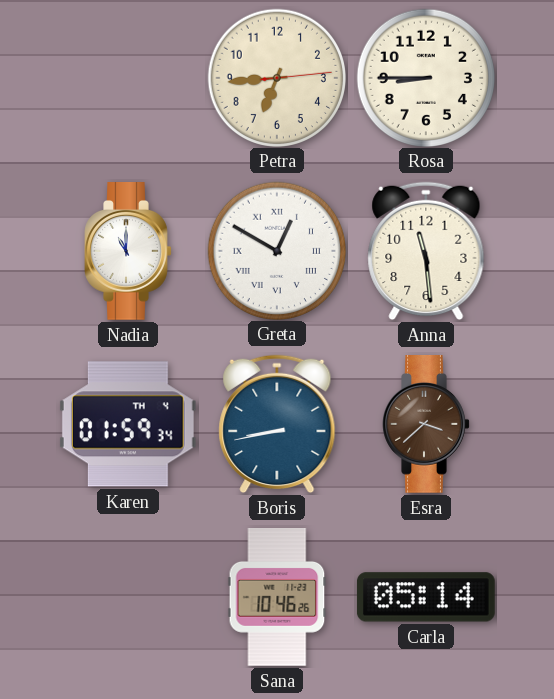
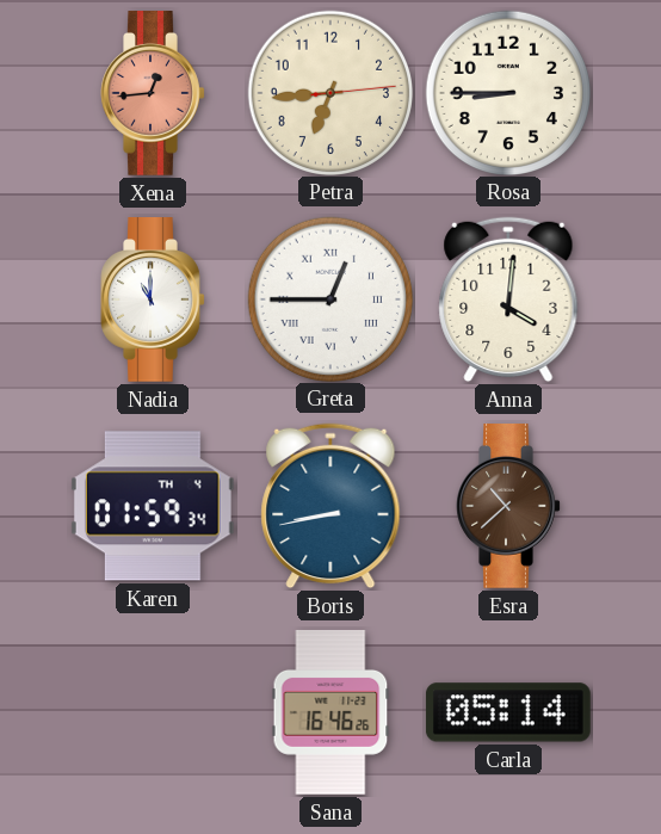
Xena: none -> 12:44
Greta: 12:50 -> 12:45
Anna: 11:29 -> 4:01
Esra: 3:38 -> 10:38
Sana: 10:46 -> 16:46
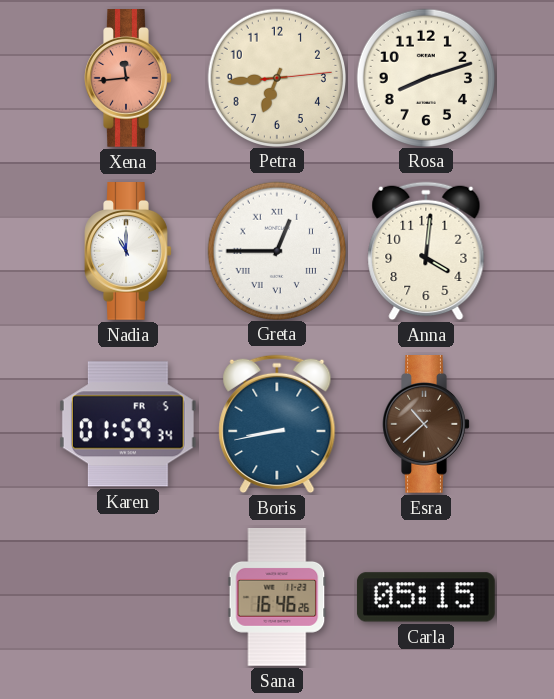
Xena: 12:44 -> 11:44
Rosa: 8:45 -> 8:12
Karen date: TH 4 -> FR 5
Carla: 05:14 -> 05:15
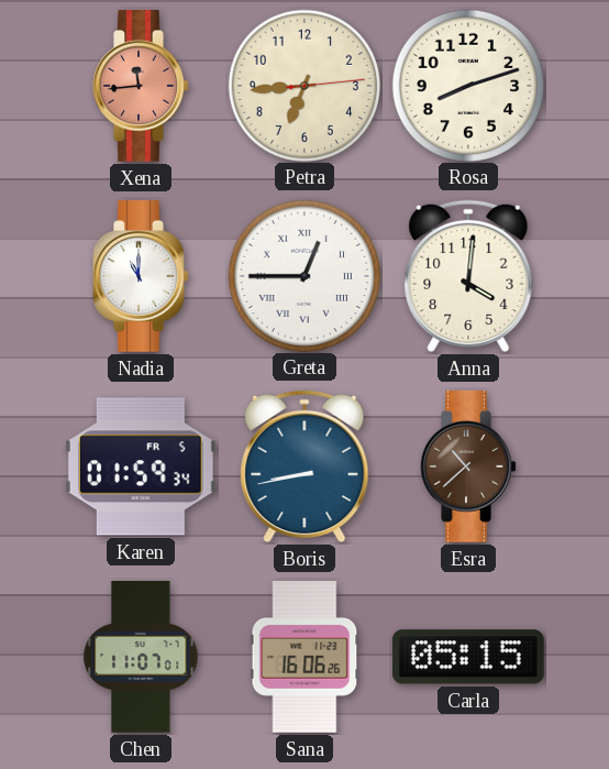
Chen: none -> 11:07
Sana: 16:46 -> 16:06
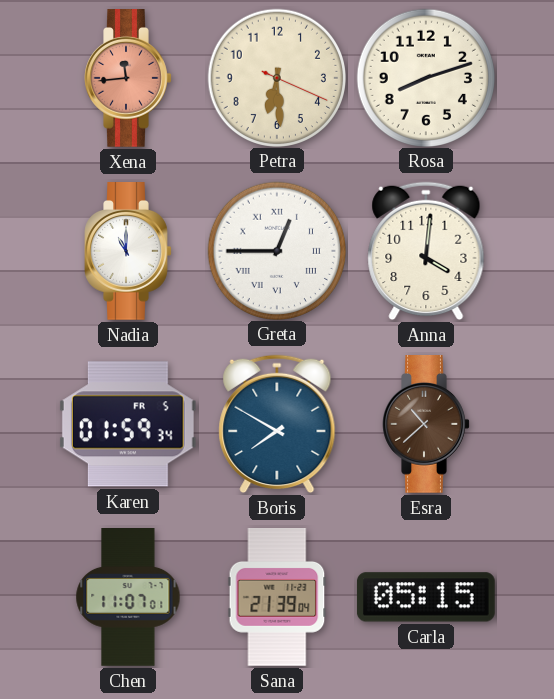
Petra: 6:44 -> 6:29
Boris: 8:43 -> 7:50
Sana: 16:06 -> 21:39
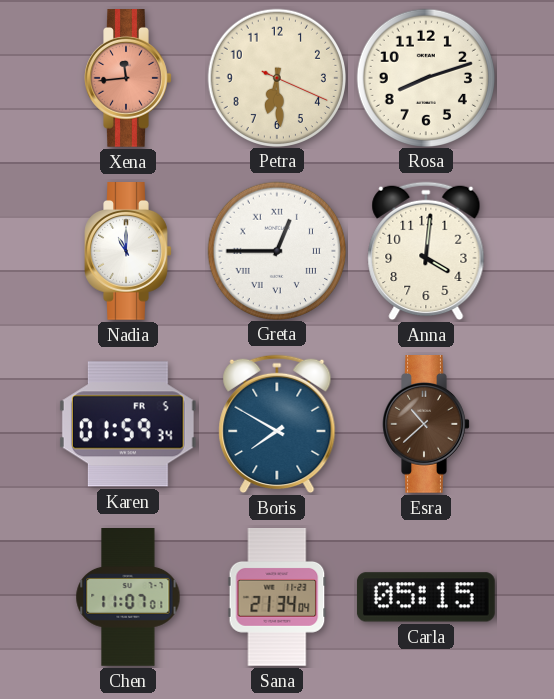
Sana: 21:39 -> 21:34
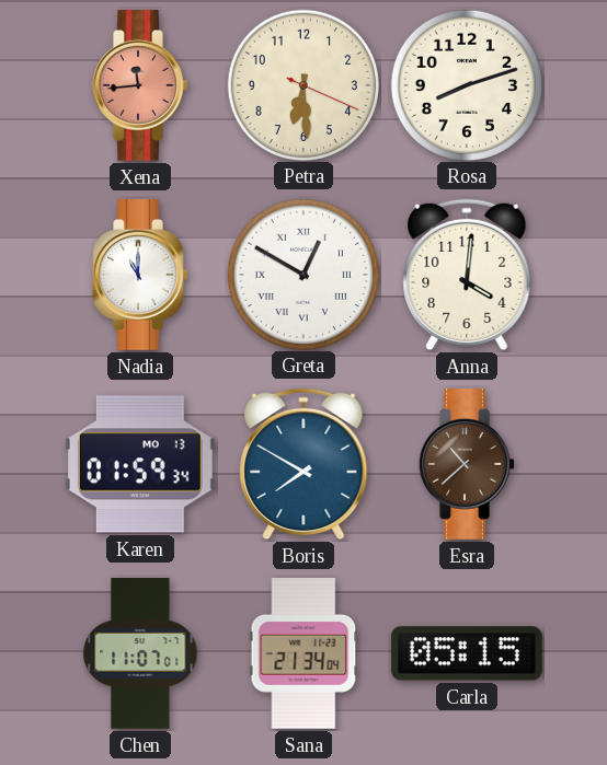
Greta: 12:45 -> 12:50
Karen date: FR 5 -> MO 13
